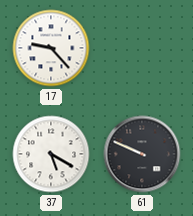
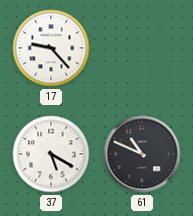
61: 9:49 -> 10:49
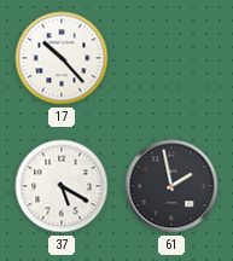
17: 9:23 -> 10:23
61: 10:49 -> 1:58
